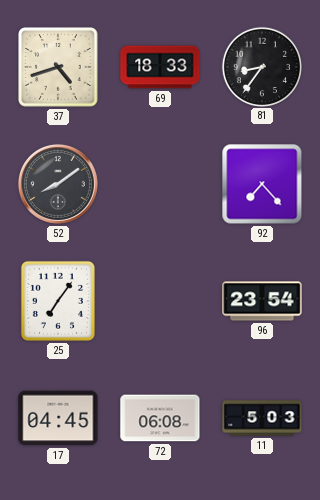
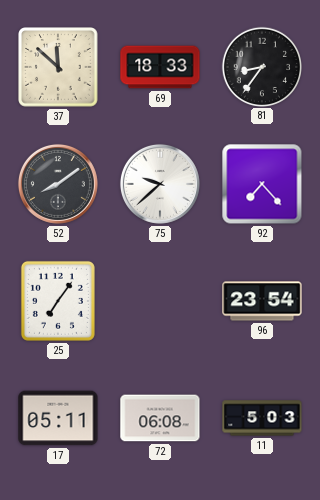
37: 4:42 -> 11:52
75: none -> 9:38
17: 04:45 -> 05:11
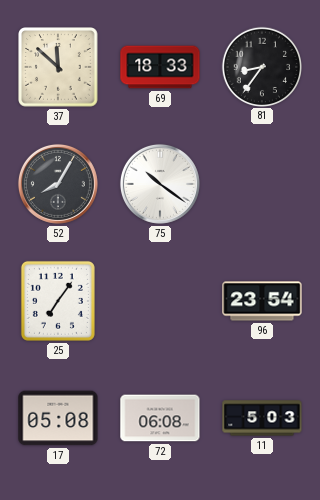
52: 8:09 -> 8:05
75: 9:38 -> 10:21
92: 7:23 -> none
17: 05:11 -> 05:08
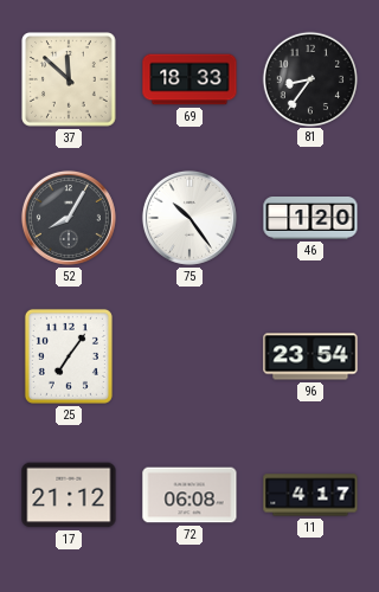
75: 10:21 -> 10:24
46: none -> 1:20
17: 05:08 -> 21:12
11: 5:03 -> 4:17
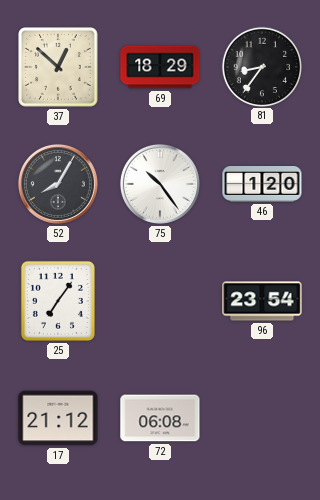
37: 11:52 -> 12:52
69: 18:33 -> 18:29
11: 4:17 -> none
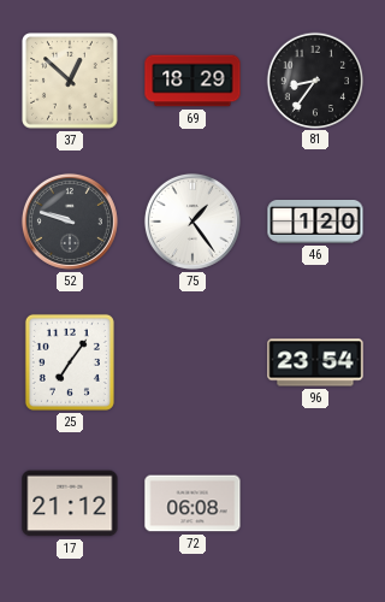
52: 8:05 -> 9:48
75: 10:24 -> 1:24
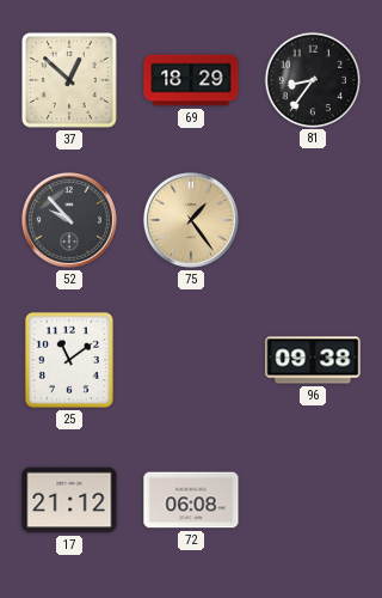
52: 9:48 -> 9:53
75 dial: white -> champagne
46: 1:20 -> none
25: 7:06 -> 11:09
96: 23:54 -> 09:38
